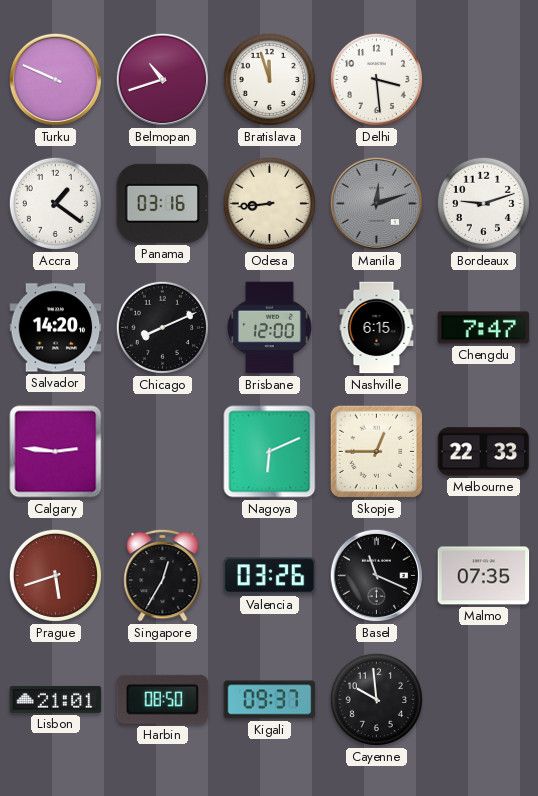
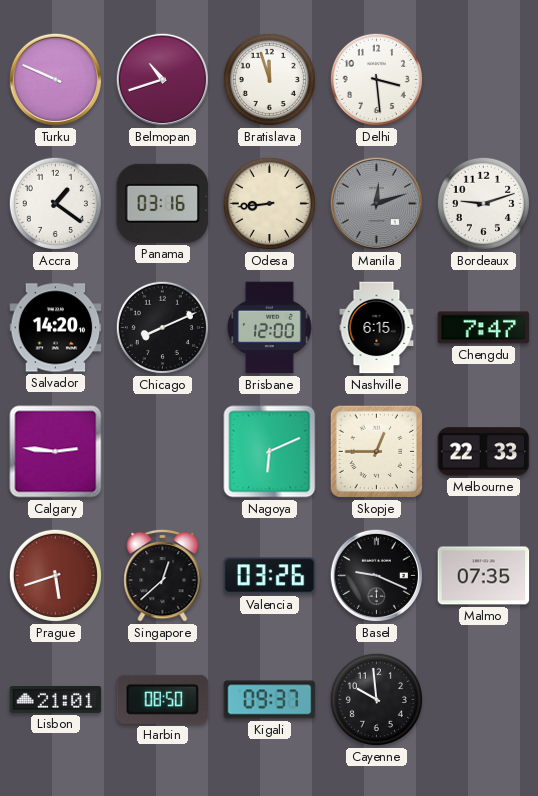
Singapore: 12:35 -> 12:38
Basel: 11:19 -> 9:19
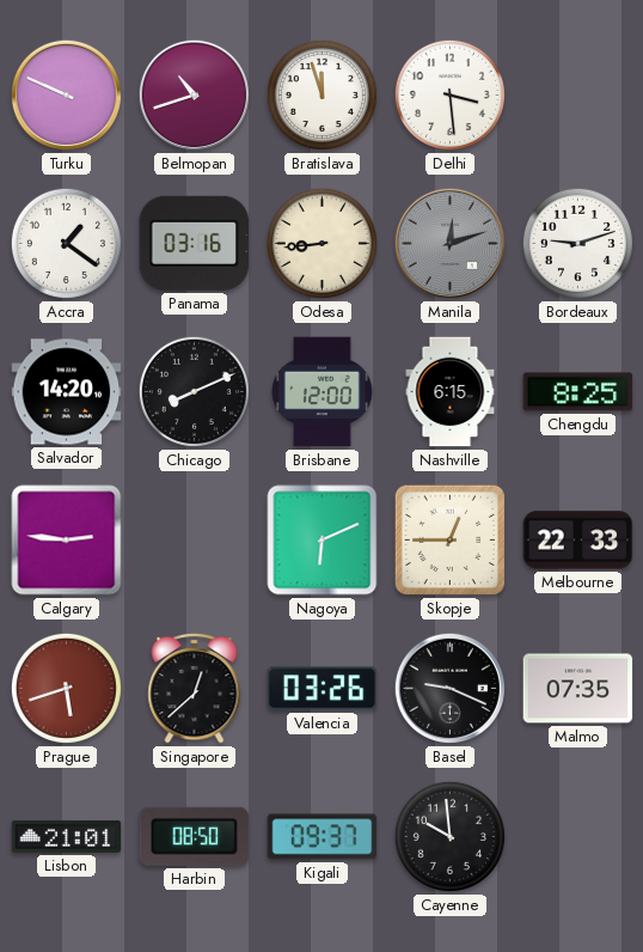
Chengdu: 7:47 -> 8:25
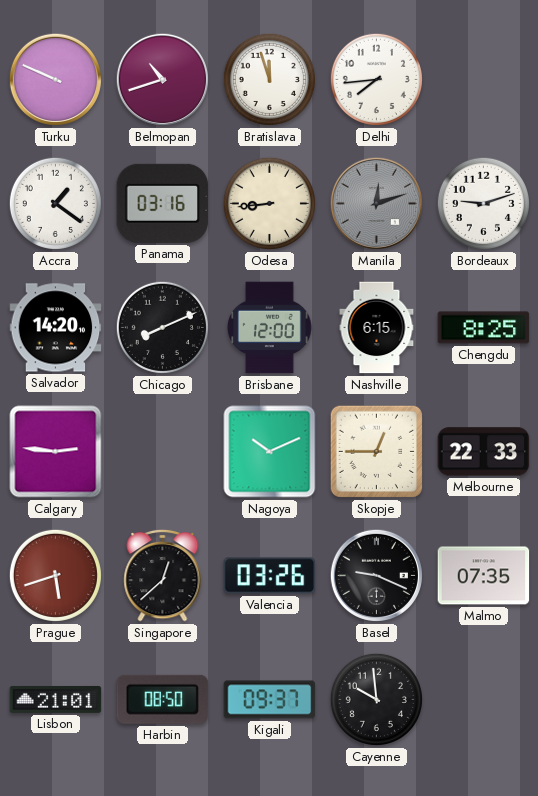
Delhi: 3:29 -> 7:44
Nagoya: 6:11 -> 10:11
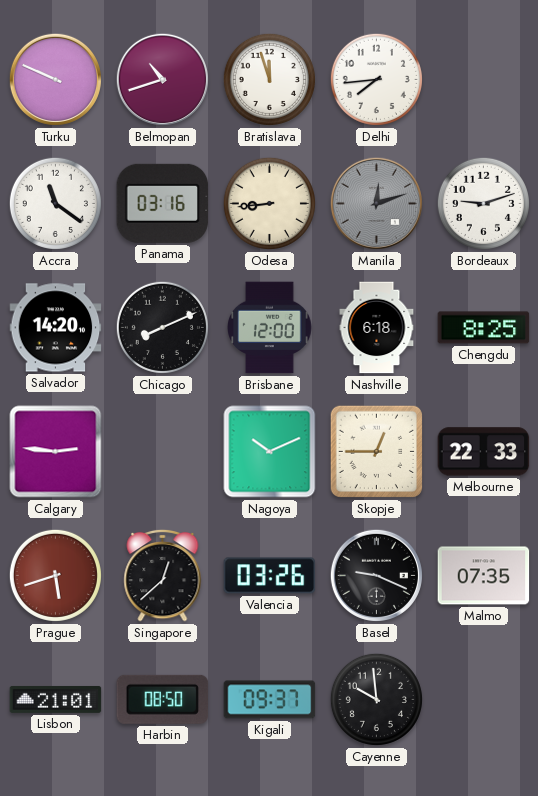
Accra: 1:21 -> 11:21
Nashville: 6:15 -> 6:18
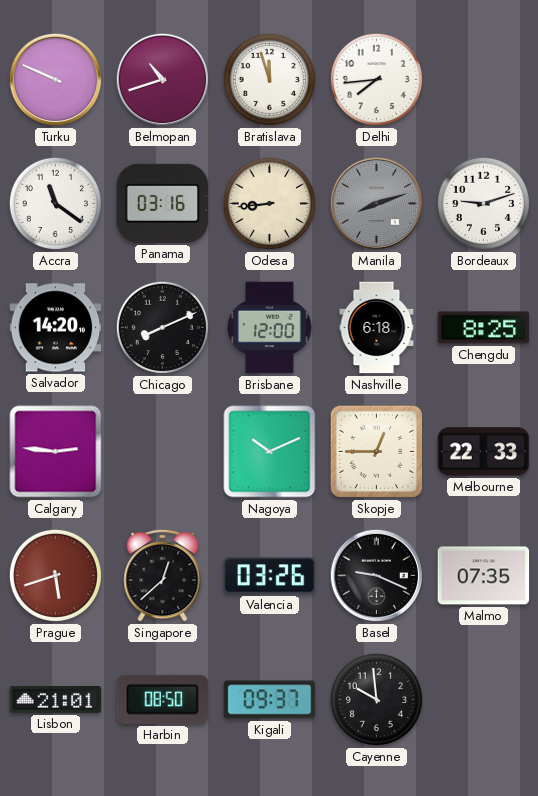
Manila: 12:12 -> 8:12
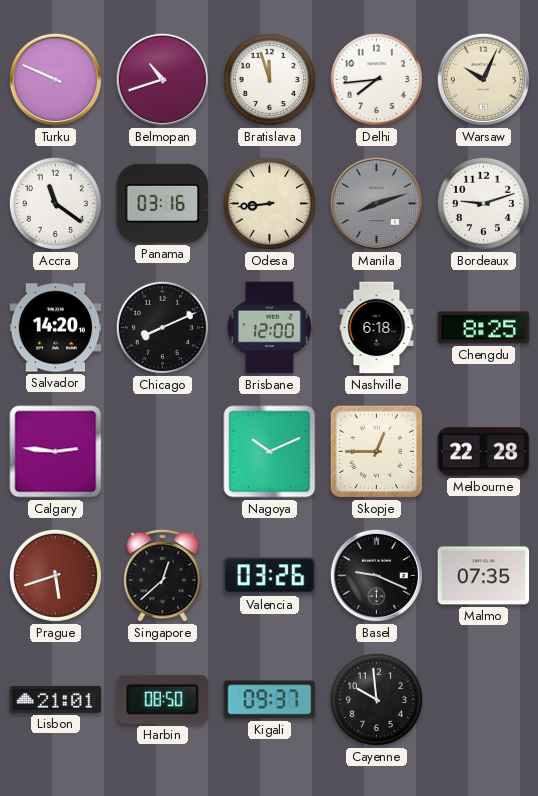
Warsaw: none -> 10:04
Melbourne: 22:33 -> 22:28
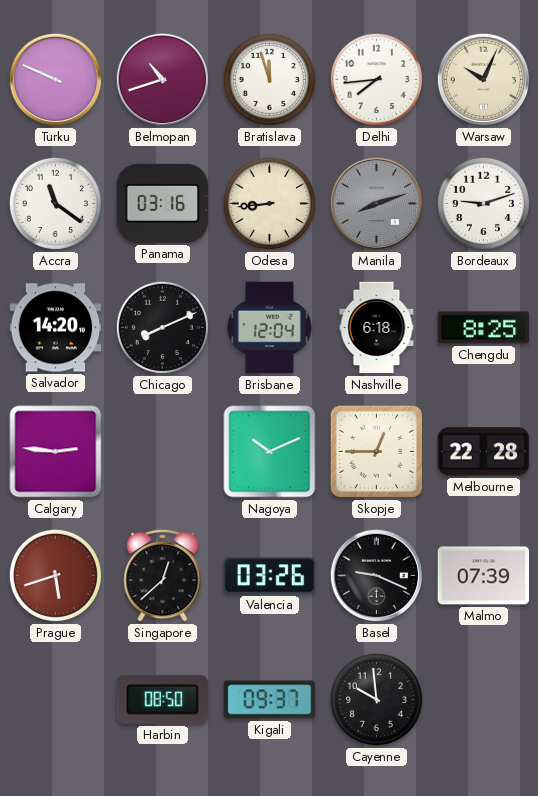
Brisbane: 12:00 -> 12:04
Malmo: 07:35 -> 07:39
Lisbon: 21:01 -> none
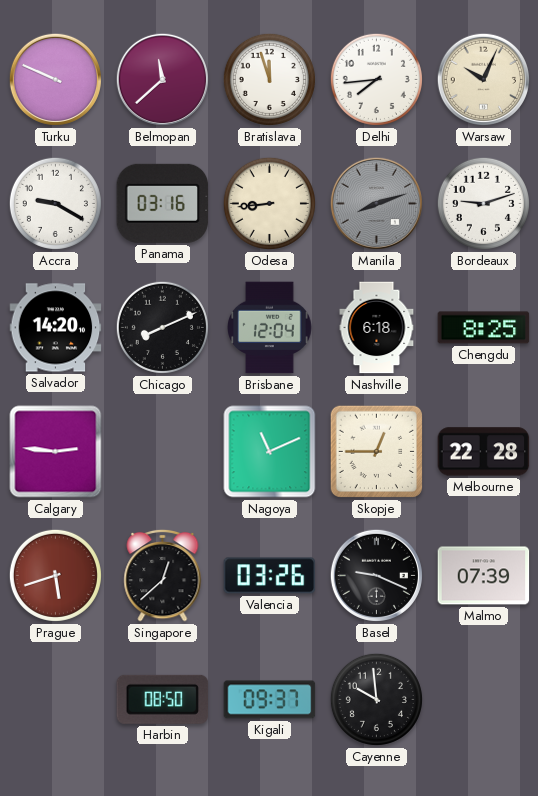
Belmopan: 10:42 -> 11:38
Accra: 11:21 -> 9:20
Nagoya: 10:11 -> 11:11
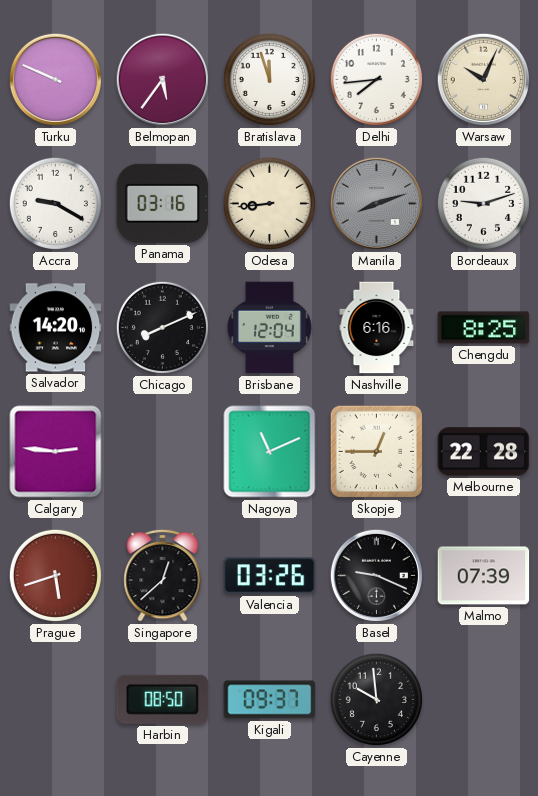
Belmopan: 11:38 -> 5:36
Nashville: 6:18 -> 6:16
